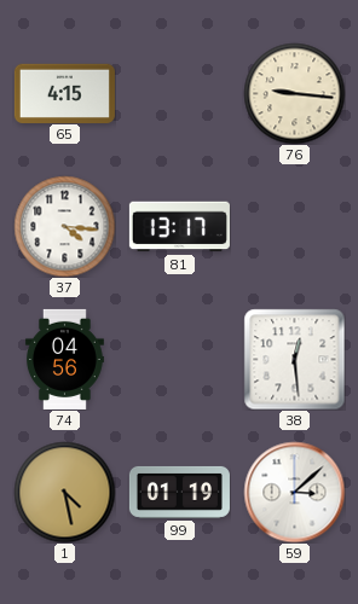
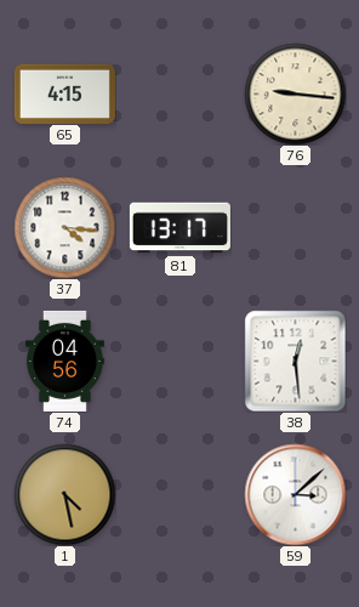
99: 01:19 -> none
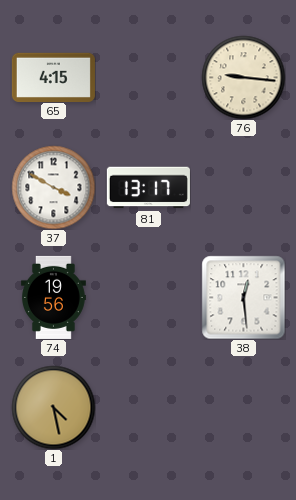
37: 4:16 -> 3:50
74: 04:56 -> 19:56
59: 3:08 -> none
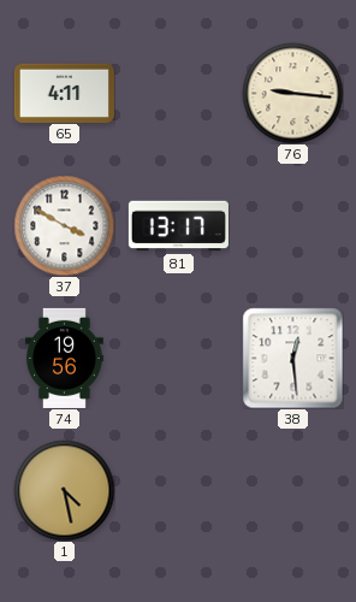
65: 4:15 -> 4:11
